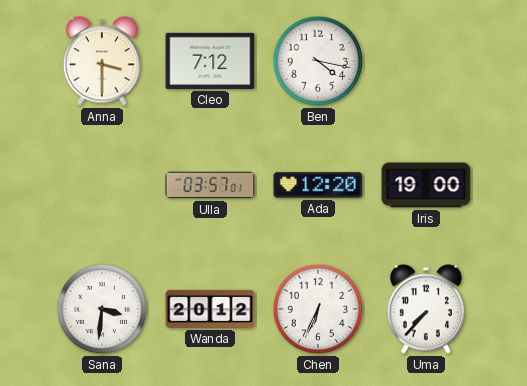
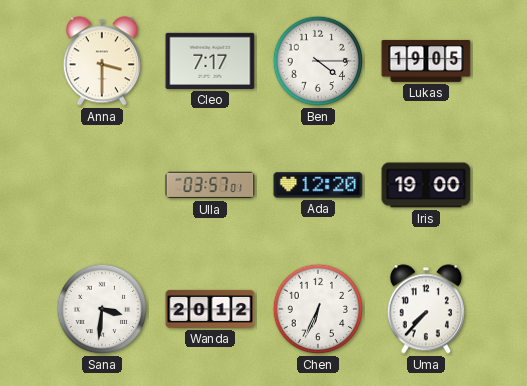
Cleo: 7:12 -> 7:17
Ben: 4:17 -> 4:15
Lukas: none -> 19:05
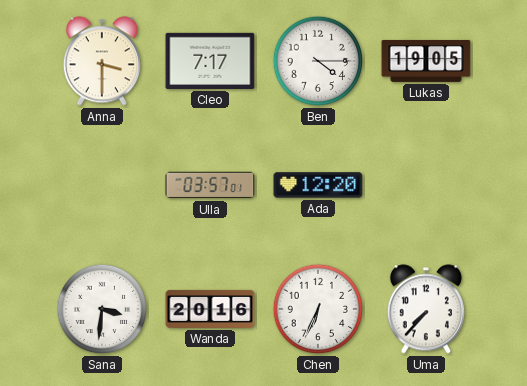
Iris: 19:00 -> none
Wanda: 20:12 -> 20:16
